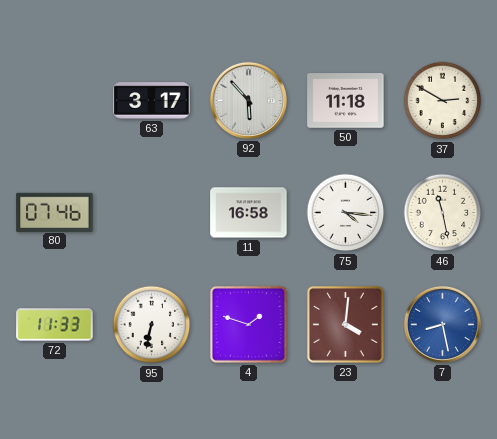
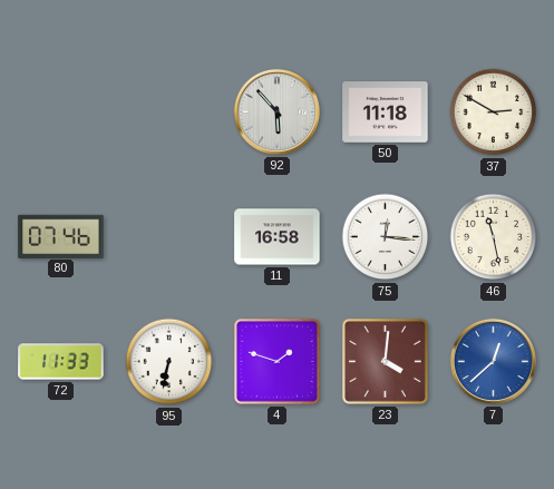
63: 3:17 -> none
75: 4:16 -> 12:16
7: 8:28 -> 12:38
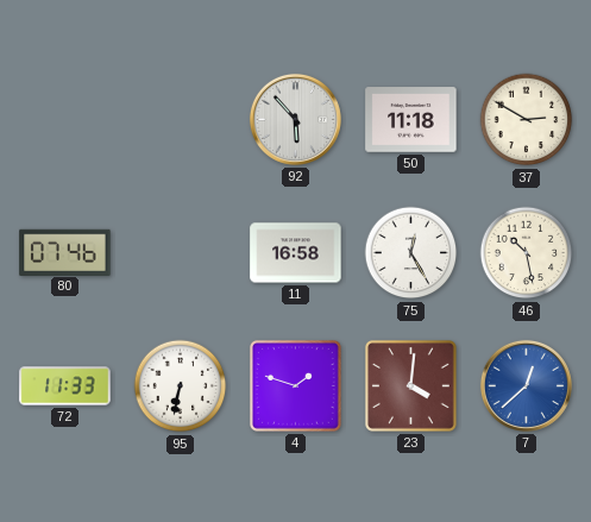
75: 12:16 -> 12:25
46: 11:28 -> 10:28
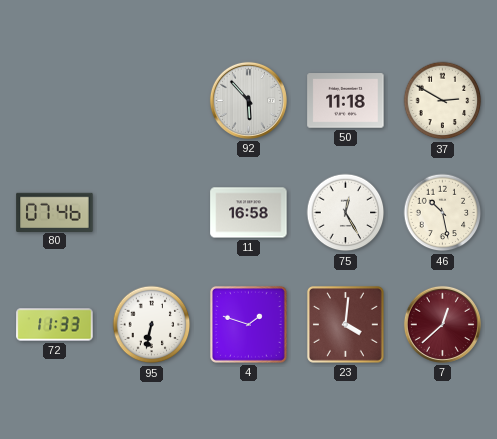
7 dial: blue -> burgundy
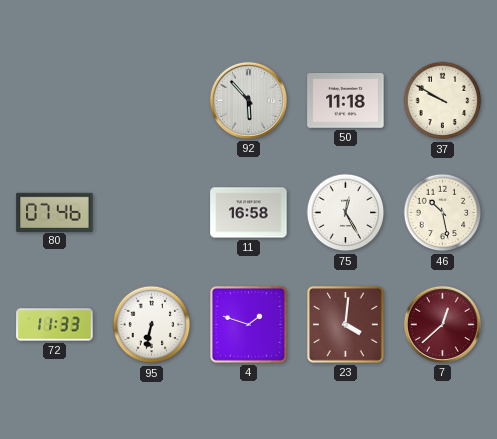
37: 2:50 -> 9:50
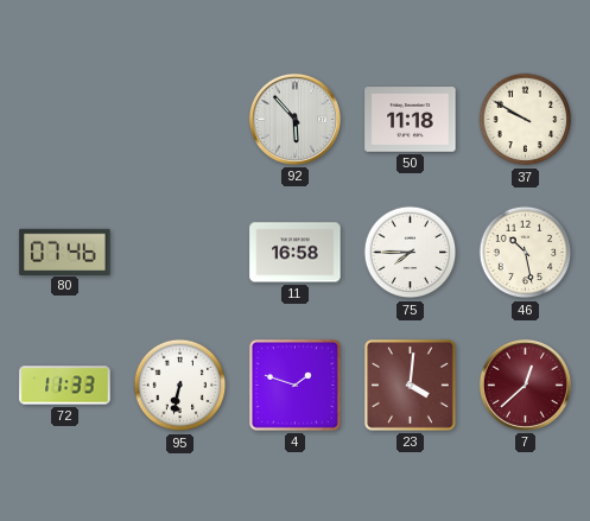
75: 12:25 -> 7:45
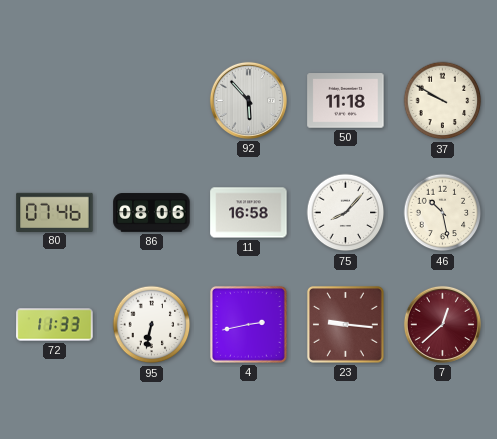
86: none -> 08:06
75: 7:45 -> 8:07
4: 1:48 -> 2:43
23: 4:01 -> 9:16
